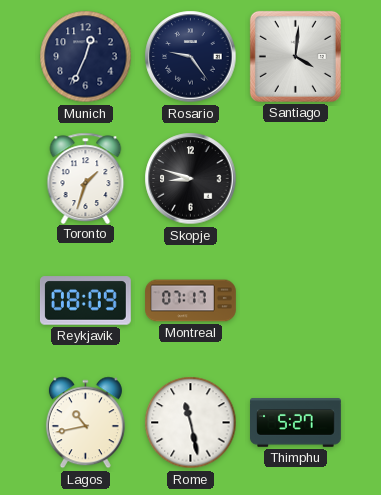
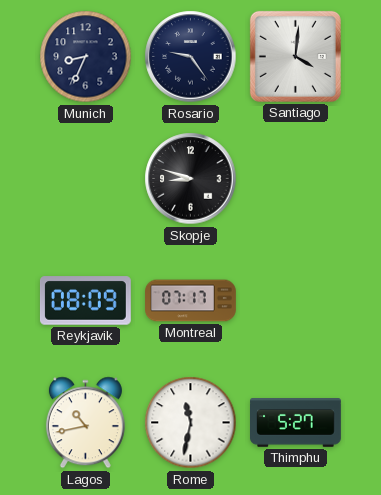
Munich: 12:34 -> 8:34
Toronto: 1:33 -> none
Rome: 11:28 -> 11:32
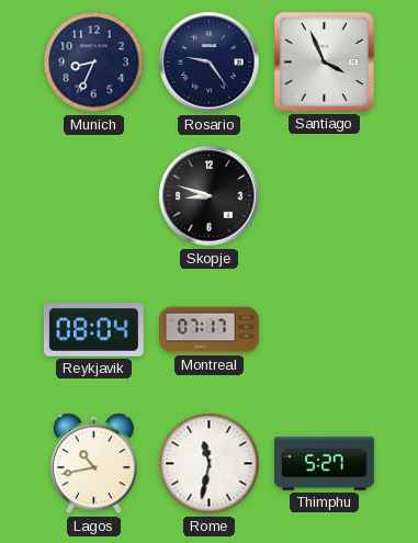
Santiago: 4:01 -> 3:56
Reykjavik: 08:09 -> 08:04
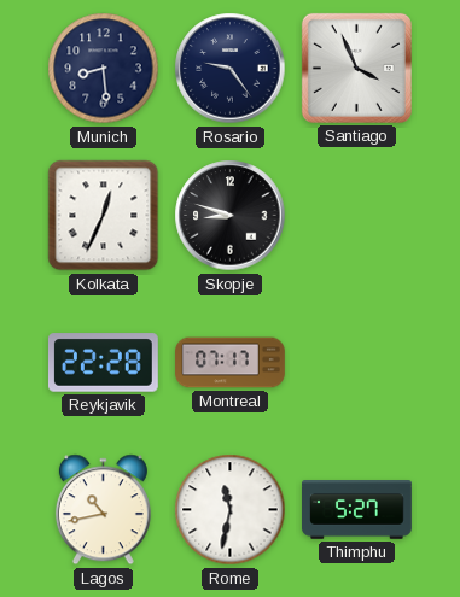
Munich: 8:34 -> 8:29
Kolkata: none -> 12:34
Reykjavik: 08:04 -> 22:28
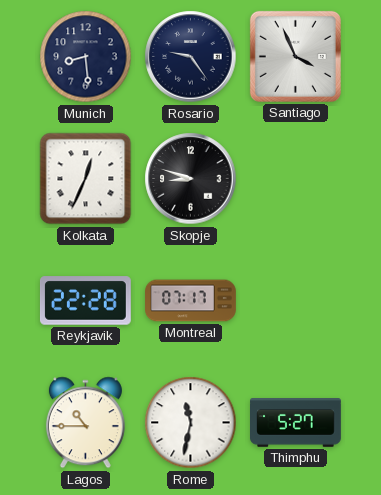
Lagos: 10:43 -> 10:45
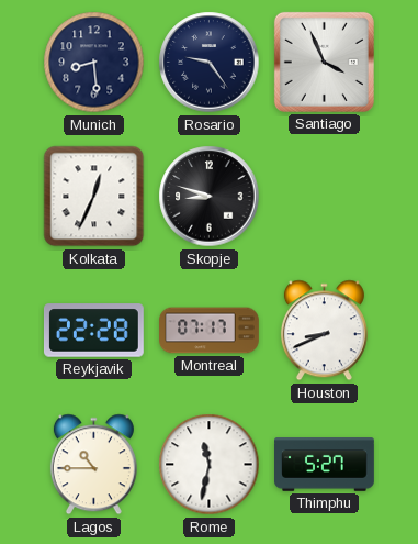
Houston: none -> 8:41
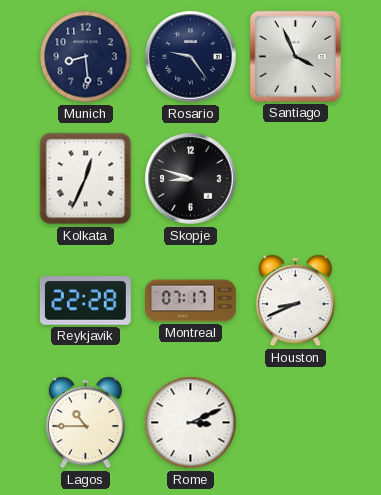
Rome: 11:32 -> 3:11
Thimphu: 5:27 -> none
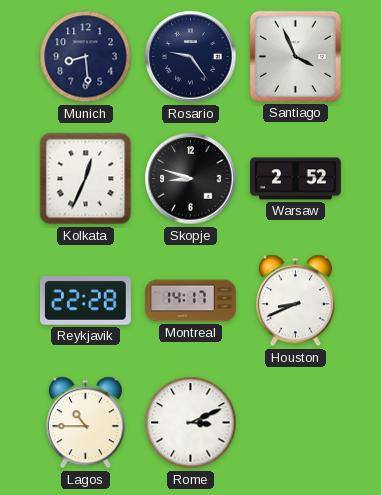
Warsaw: none -> 2:52
Montreal: 07:17 -> 14:17
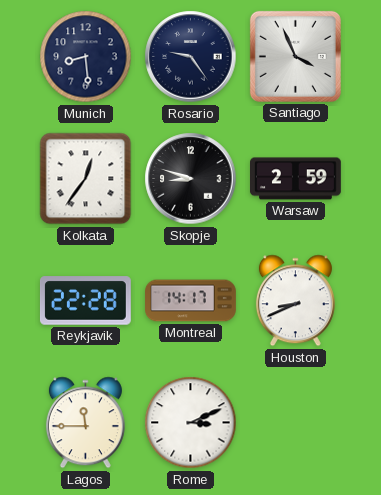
Kolkata: 12:34 -> 12:36
Warsaw: 2:52 -> 2:59
Lagos: 10:45 -> 11:45
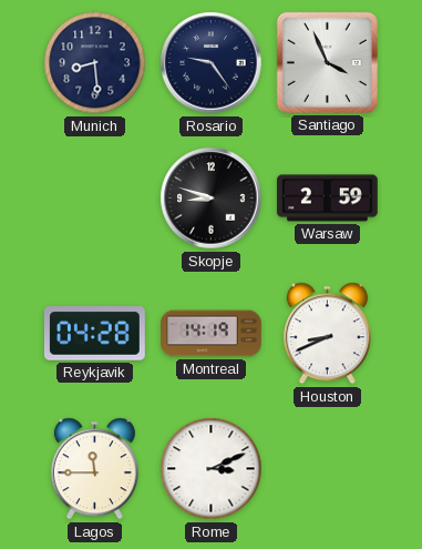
Kolkata: 12:36 -> none
Reykjavik: 22:28 -> 04:28
Montreal: 14:17 -> 14:19
